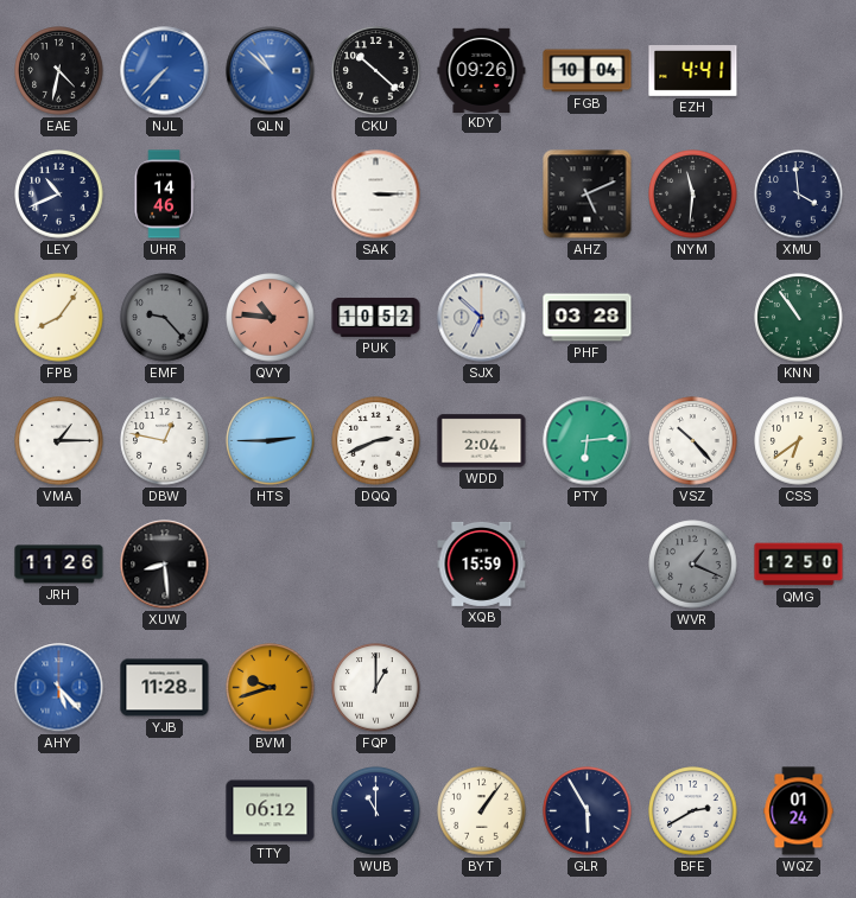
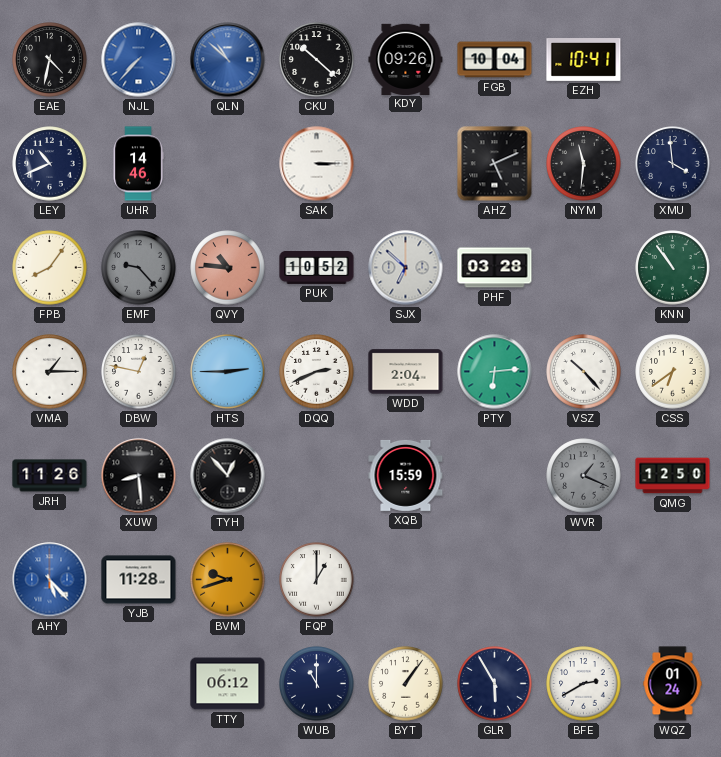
EZH: 4:41 -> 10:41
TYH: none -> 12:53
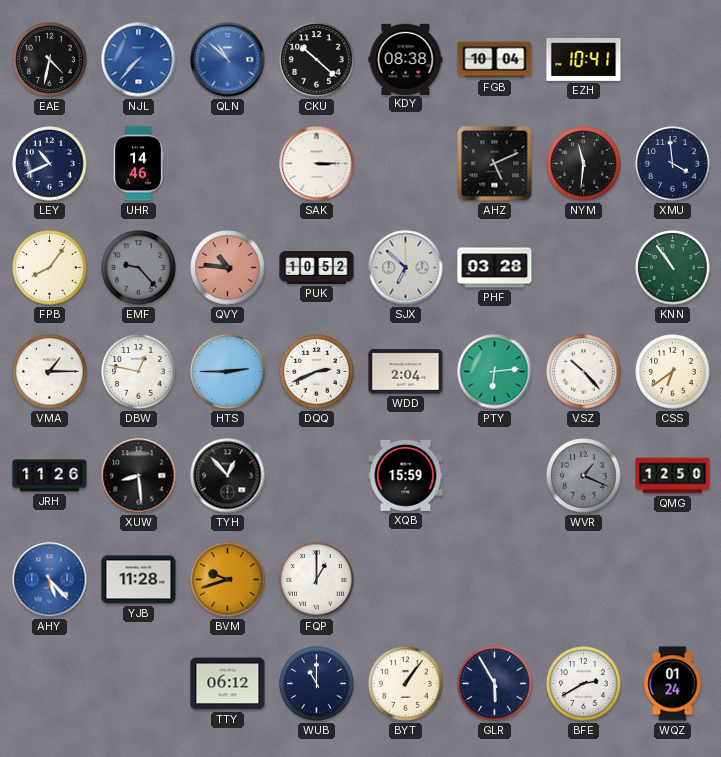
KDY: 09:26 -> 08:38
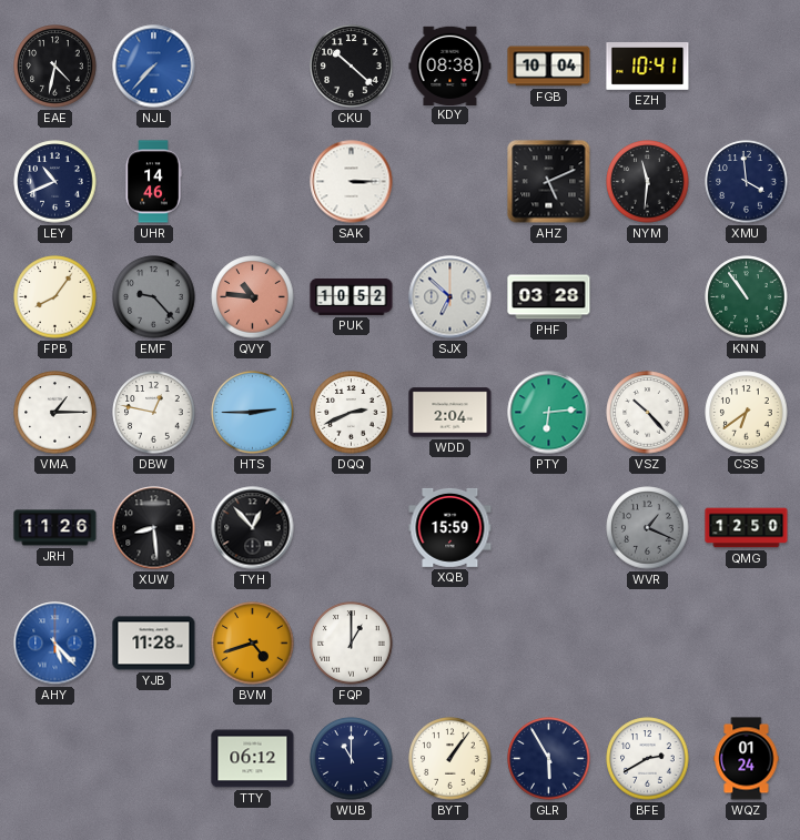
QLN: 10:52 -> none
BVM: 9:42 -> 4:42
